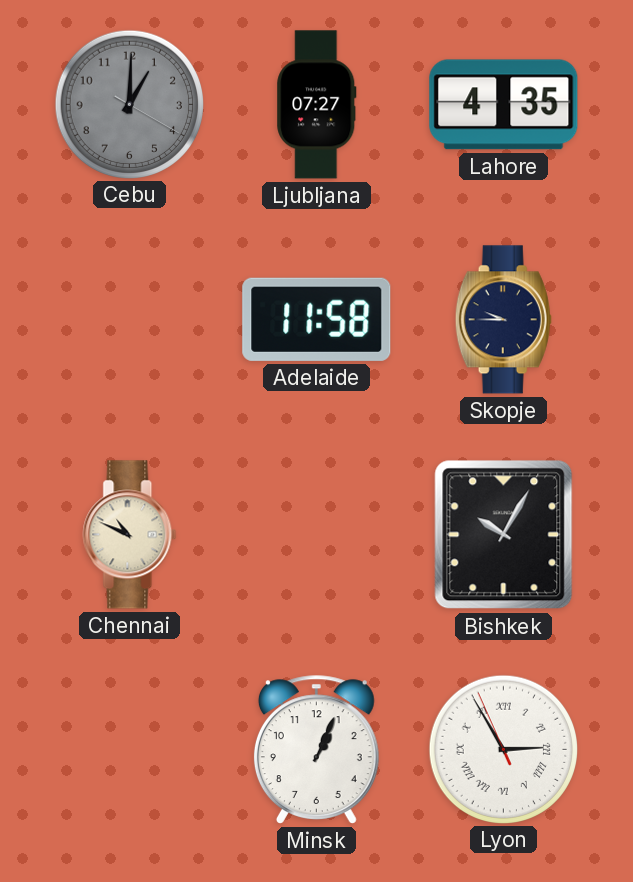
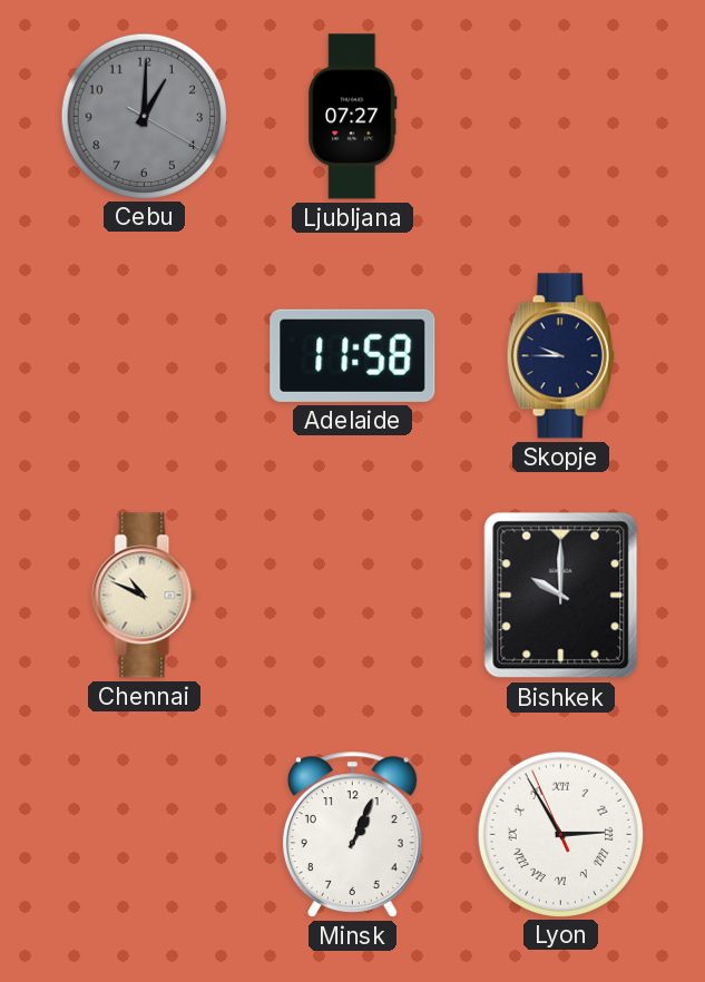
Lahore: 4:35 -> none
Bishkek: 10:05 -> 10:00
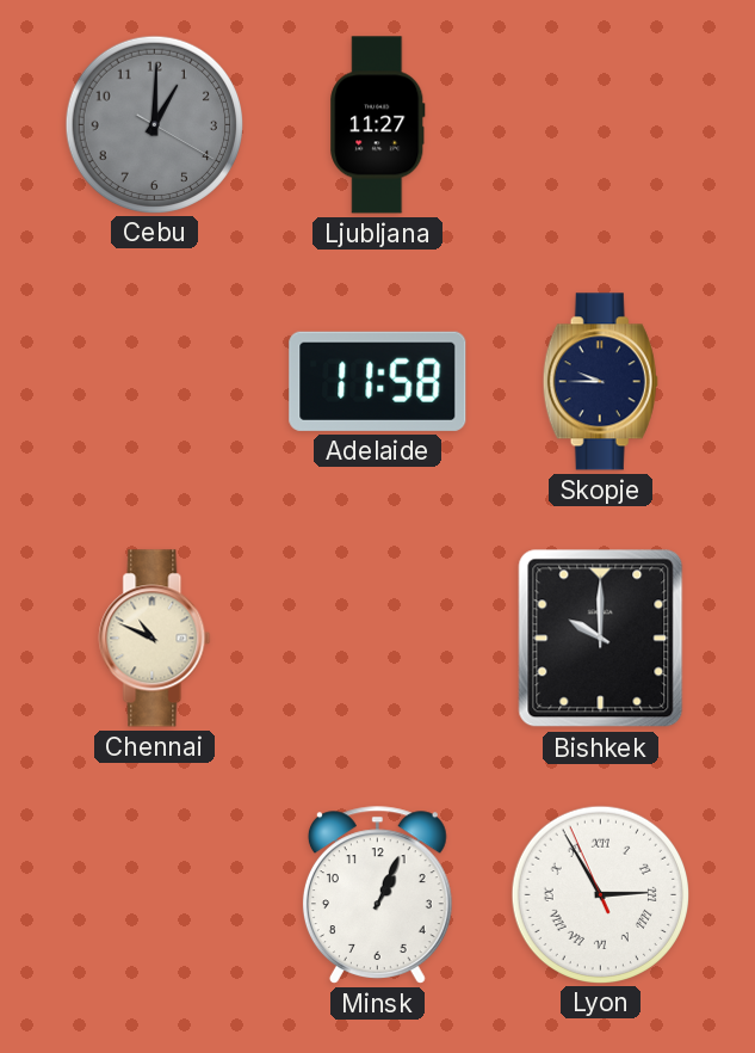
Ljubljana: 07:27 -> 11:27
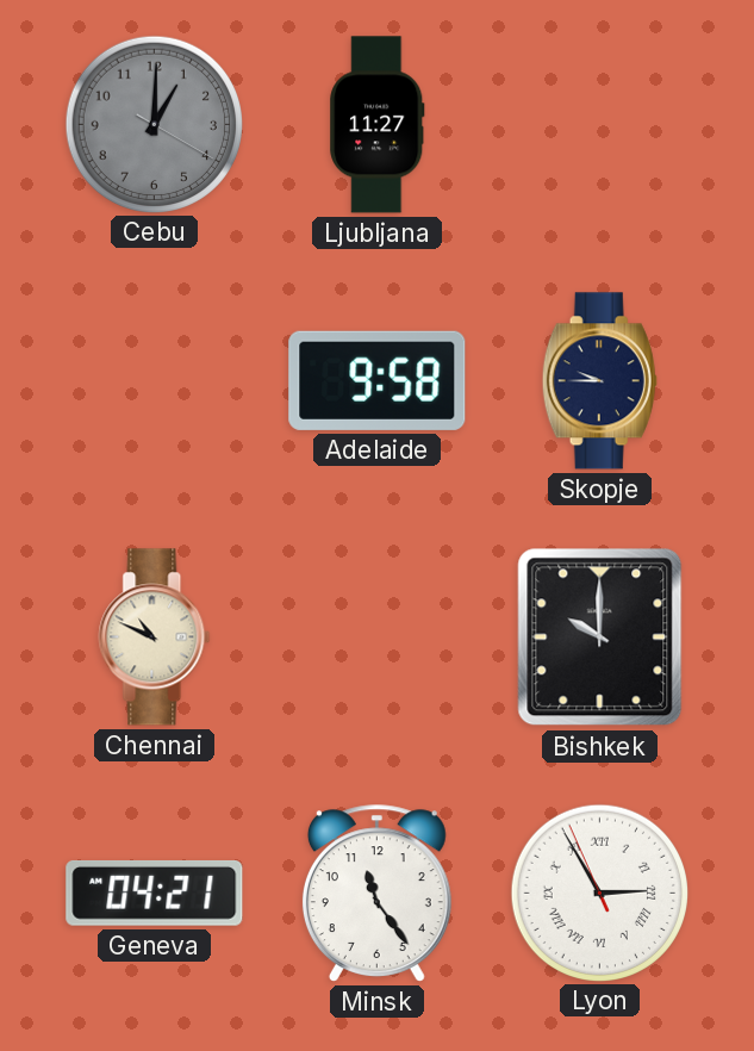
Adelaide: 11:58 -> 9:58
Geneva: none -> 04:21
Minsk: 1:04 -> 11:24
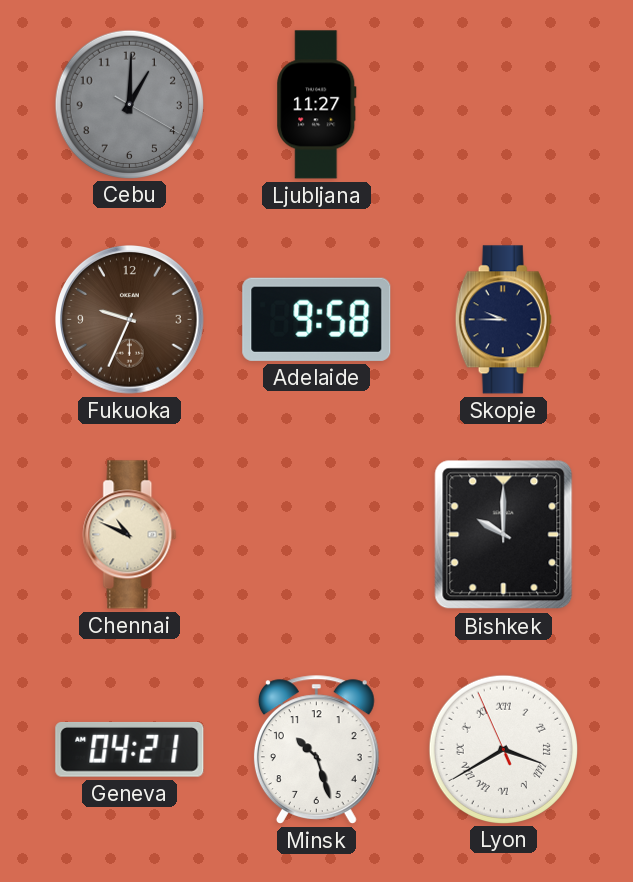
Fukuoka: none -> 9:34
Minsk: 11:24 -> 10:27
Lyon: 2:54 -> 3:39
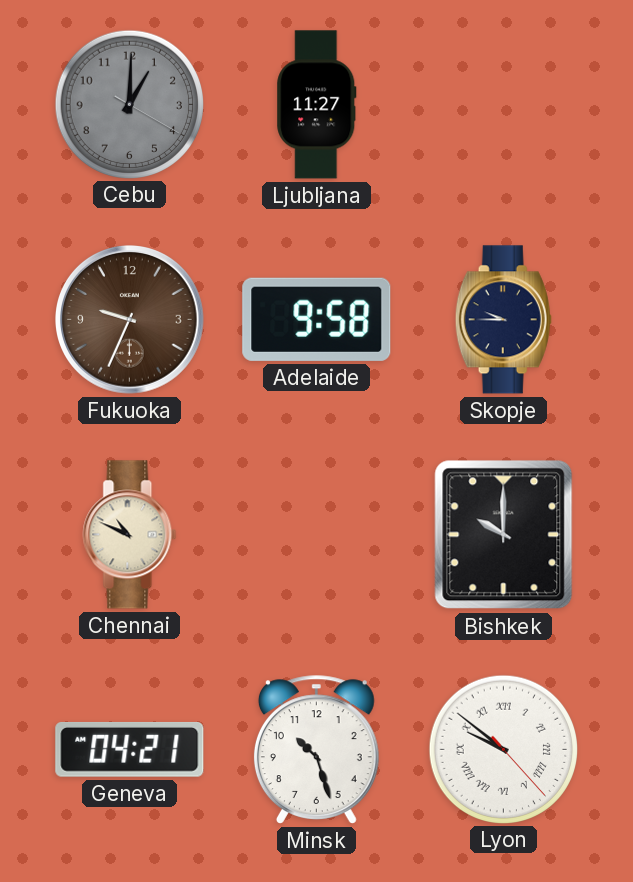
Lyon: 3:39 -> 9:51
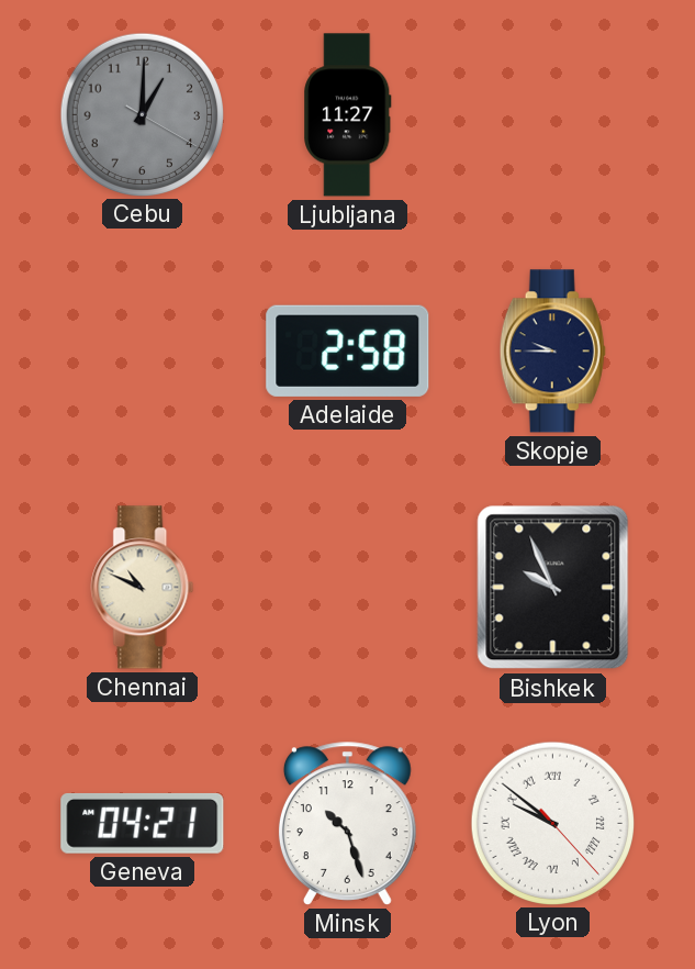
Fukuoka: 9:34 -> none
Adelaide: 9:58 -> 2:58
Bishkek: 10:00 -> 9:56
